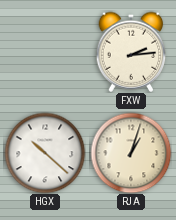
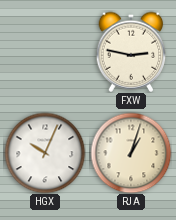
FXW: 2:14 -> 2:47
HGX: 10:22 -> 10:04
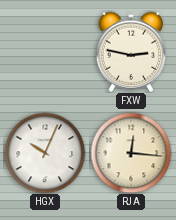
RJA: 1:03 -> 12:16
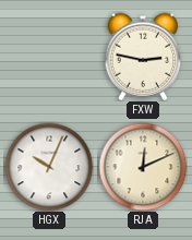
RJA: 12:16 -> 12:11
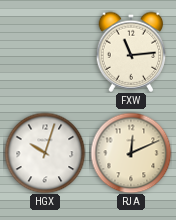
FXW: 2:47 -> 11:14
HGX: 10:04 -> 10:03
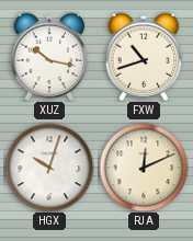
XUZ: none -> 10:17
FXW: 11:14 -> 10:42
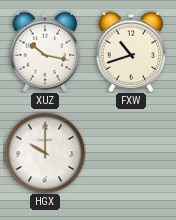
HGX: 10:03 -> 10:00
RJA: 12:11 -> none
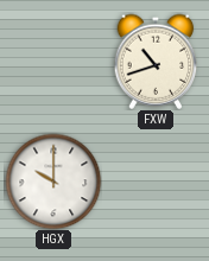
XUZ: 10:17 -> none
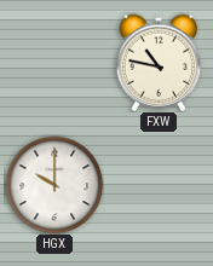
FXW: 10:42 -> 10:47
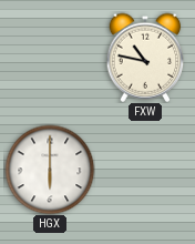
HGX: 10:00 -> 6:00
